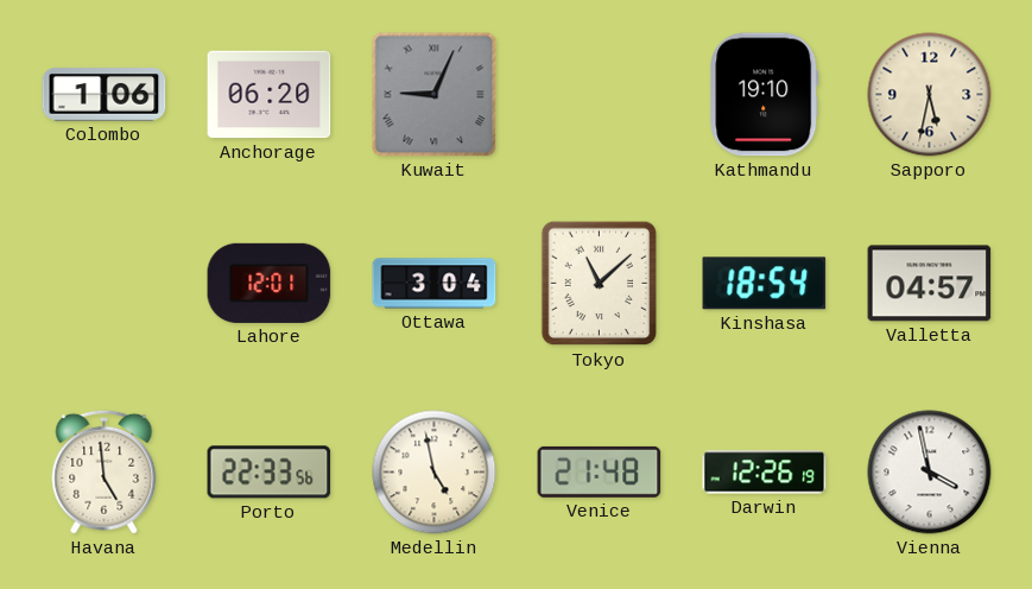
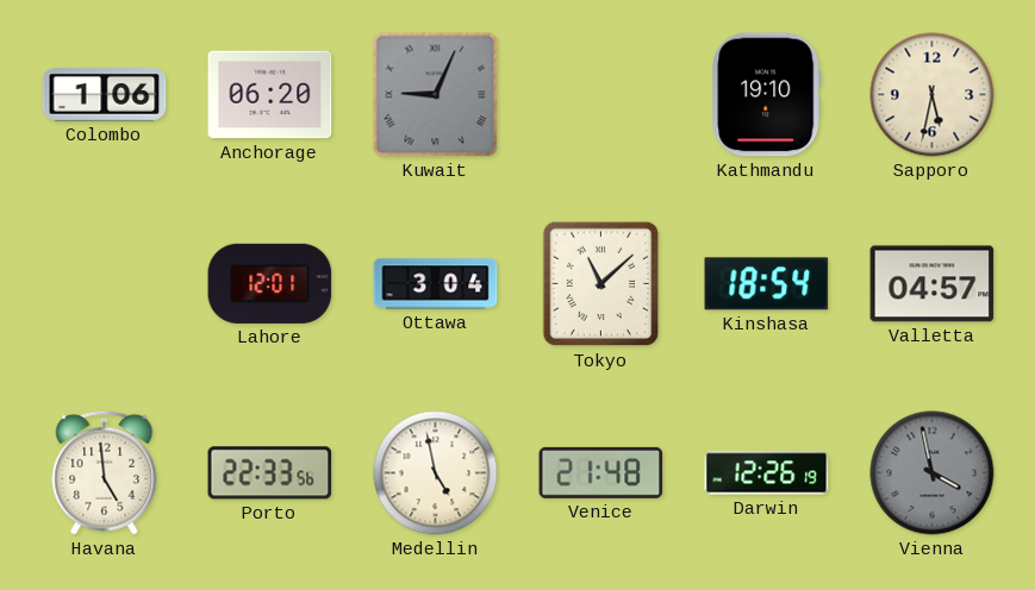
Vienna dial: white -> grey
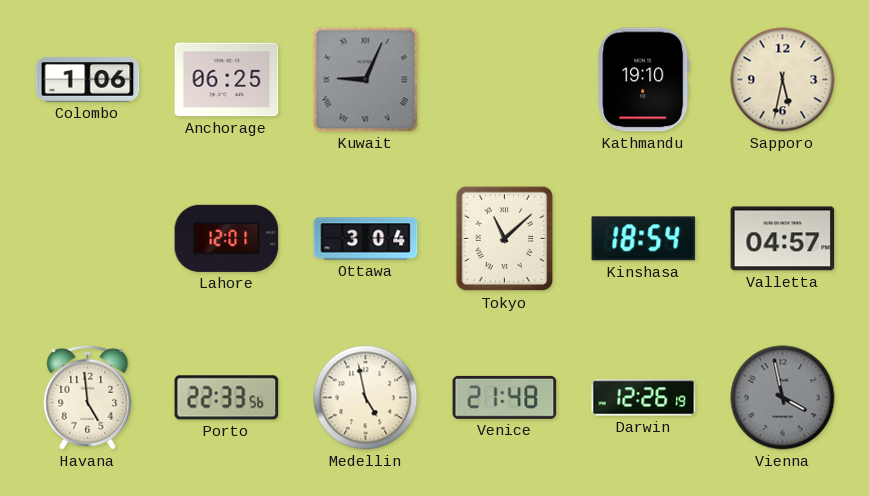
Anchorage: 06:20 -> 06:25
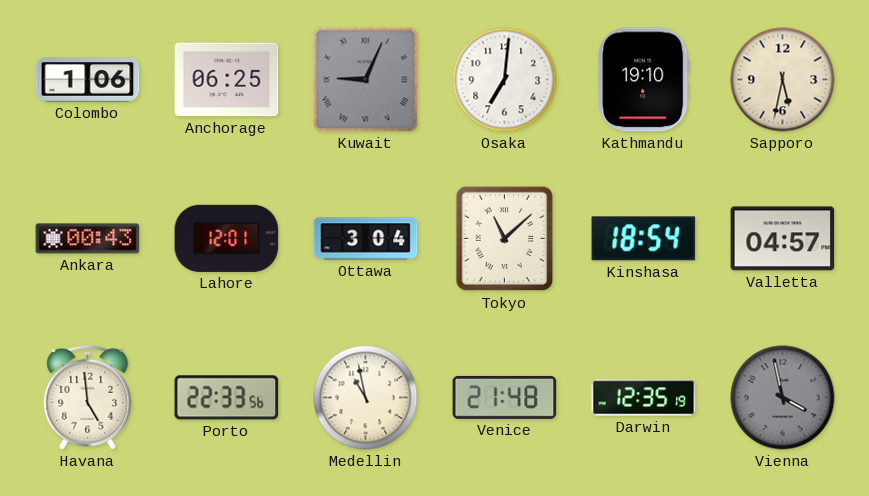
Osaka: none -> 7:01
Ankara: none -> 00:43
Medellin: 4:58 -> 10:58
Darwin: 12:26 -> 12:35
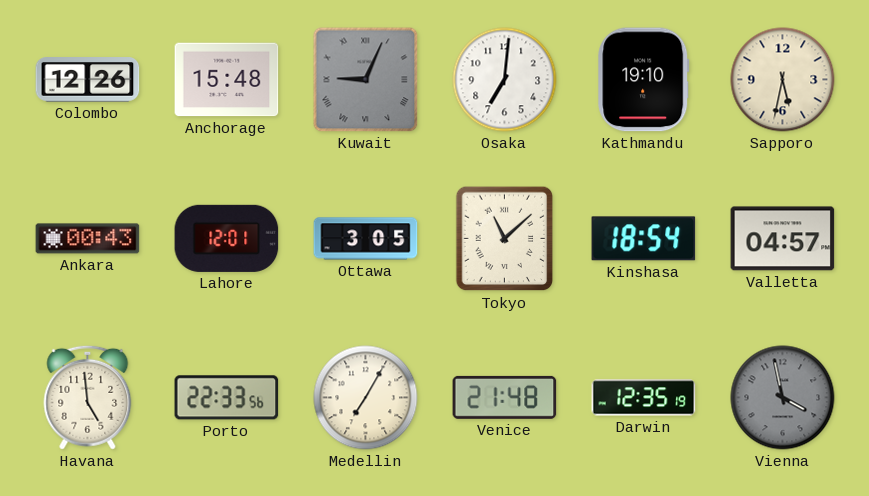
Colombo: 1:06 -> 12:26
Anchorage: 06:25 -> 15:48
Ottawa: 3:04 -> 3:05
Medellin: 10:58 -> 7:05
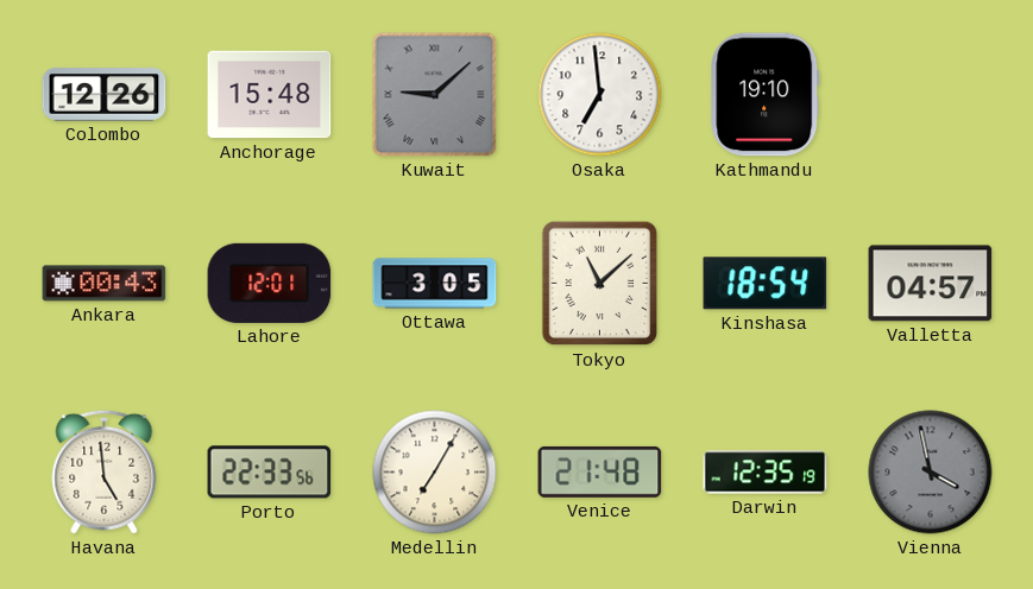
Kuwait: 9:04 -> 9:08
Osaka: 7:01 -> 6:59
Sapporo: 5:32 -> none
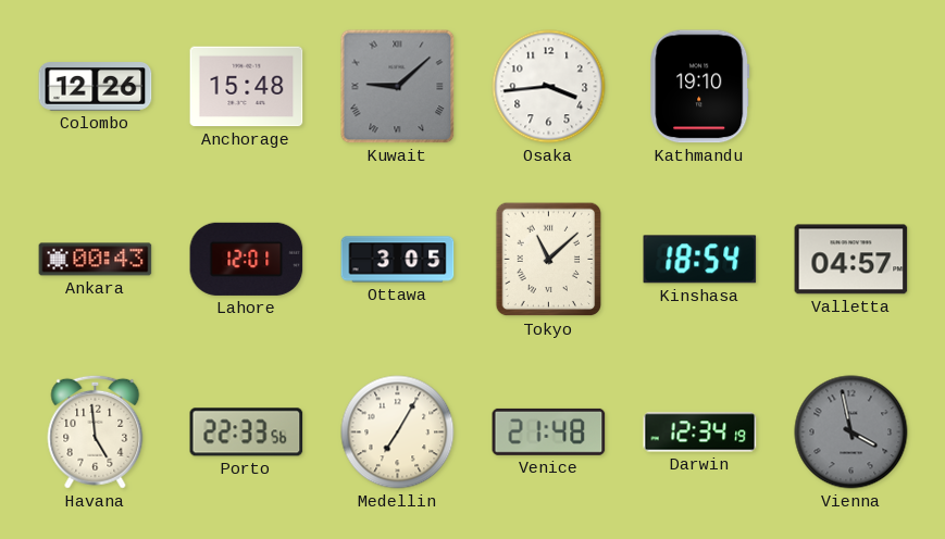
Osaka: 6:59 -> 3:44
Darwin: 12:35 -> 12:34
